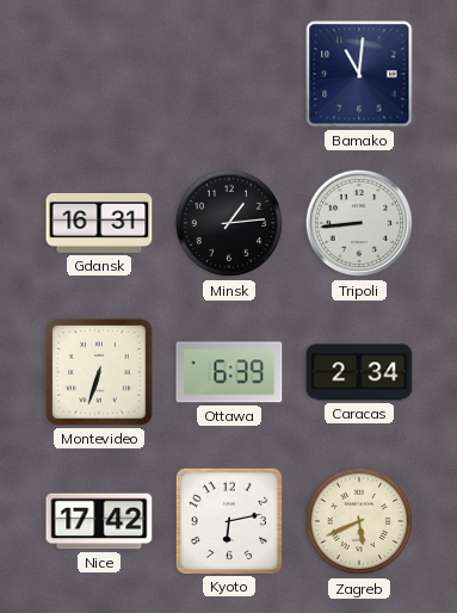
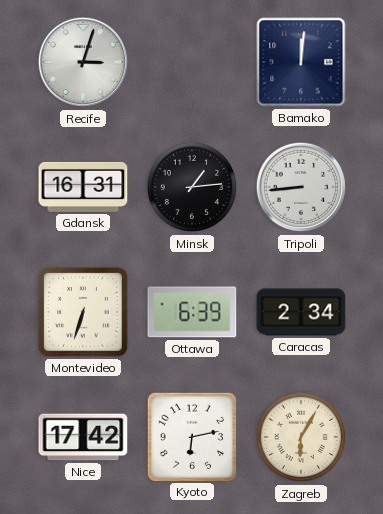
Recife: none -> 3:03
Bamako: 11:01 -> 12:01
Zagreb: 5:41 -> 6:05
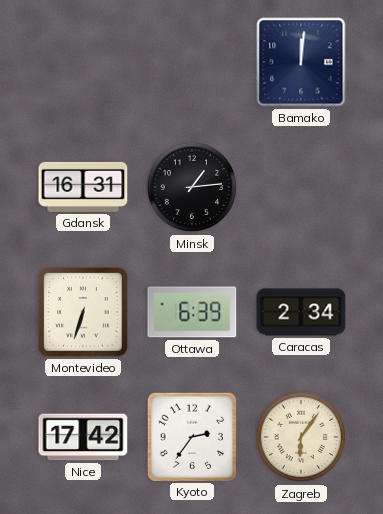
Recife: 3:03 -> none
Tripoli: 8:44 -> none
Kyoto: 6:13 -> 2:36
Zagreb: 6:05 -> 6:06
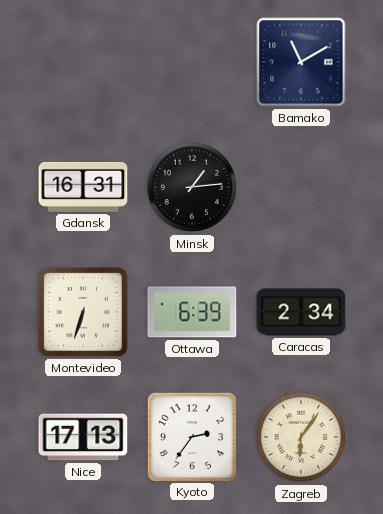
Bamako: 12:01 -> 11:10
Nice: 17:42 -> 17:13
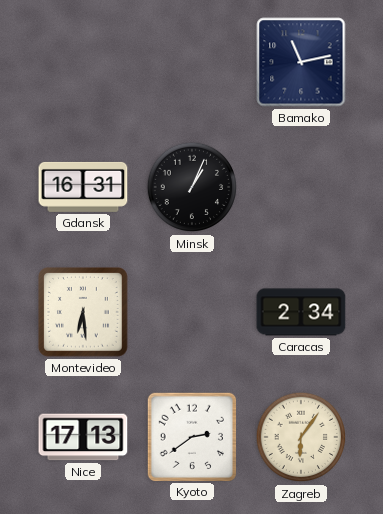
Bamako: 11:10 -> 11:13
Minsk: 1:14 -> 1:04
Montevideo: 6:33 -> 6:29
Ottawa: 6:39 -> none
Kyoto: 2:36 -> 2:39
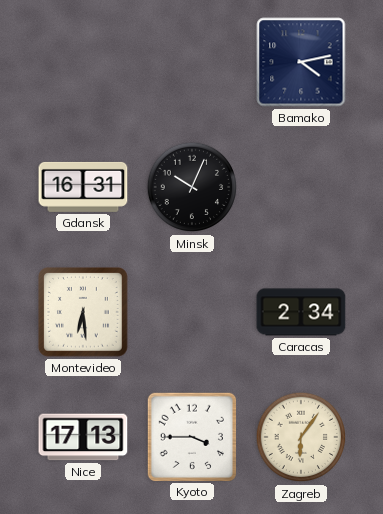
Bamako: 11:13 -> 4:13
Minsk: 1:04 -> 10:04
Kyoto: 2:39 -> 3:45
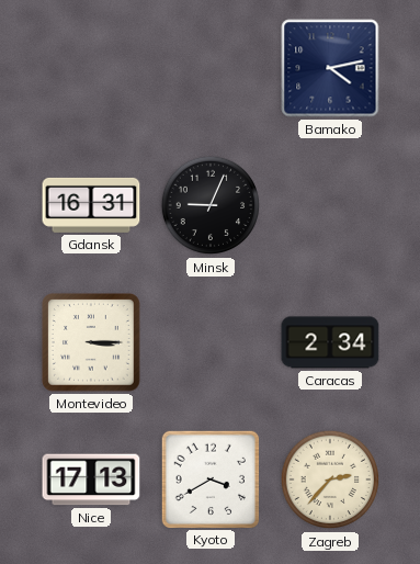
Minsk: 10:04 -> 9:04
Montevideo: 6:29 -> 3:15
Kyoto: 3:45 -> 3:40
Zagreb: 6:06 -> 2:37
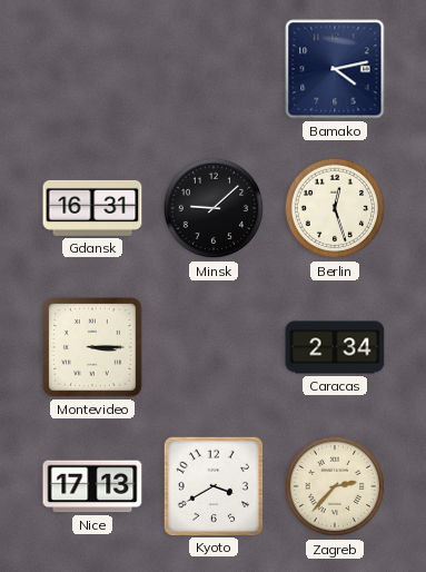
Minsk: 9:04 -> 9:08
Berlin: none -> 12:27
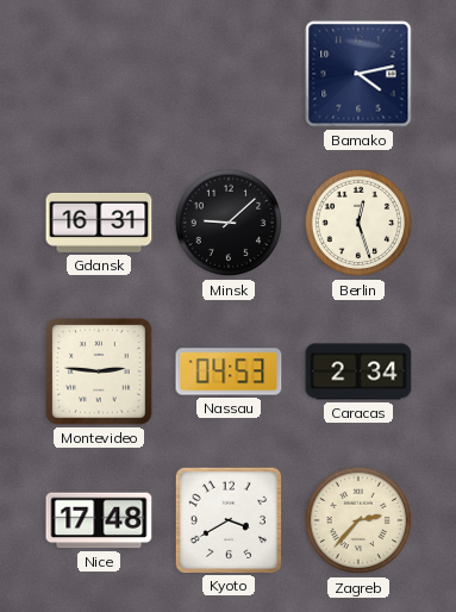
Montevideo: 3:15 -> 2:46
Nassau: none -> 04:53
Nice: 17:13 -> 17:48
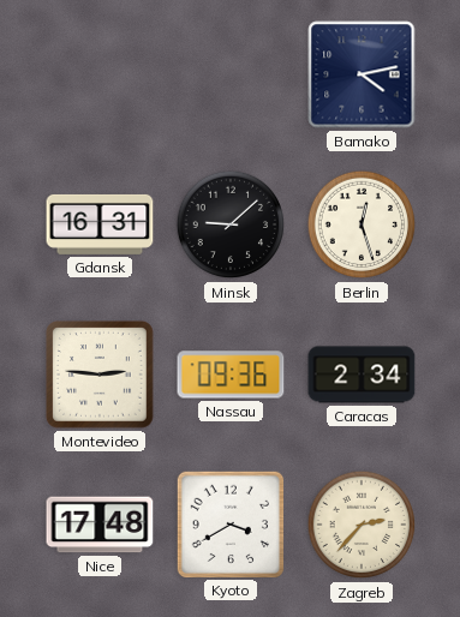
Nassau: 04:53 -> 09:36
